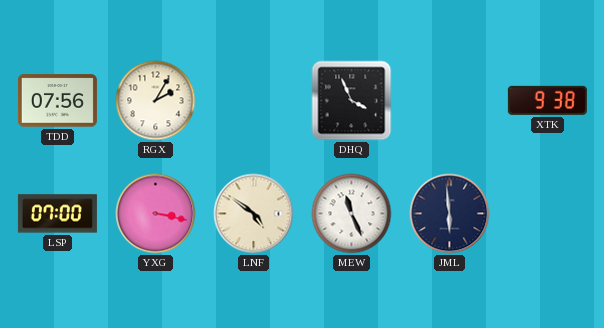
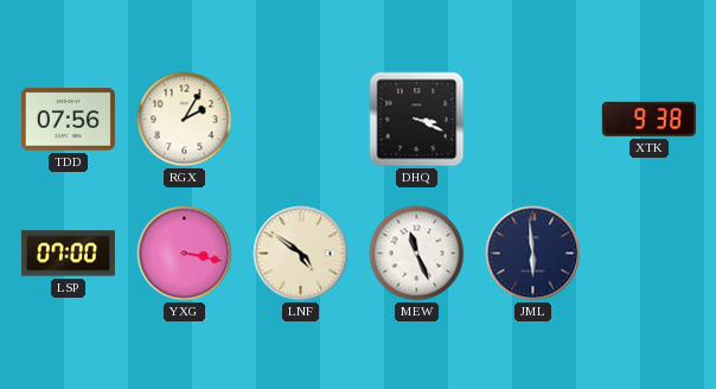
DHQ: 3:56 -> 3:19
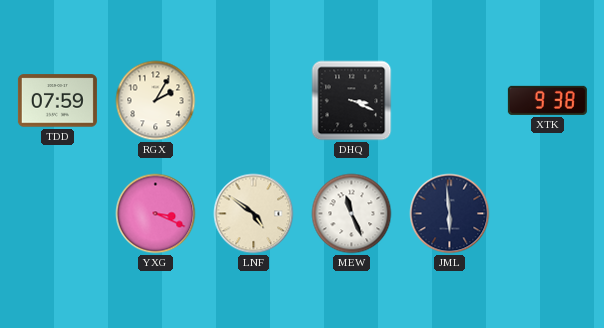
TDD: 07:56 -> 07:59
LSP: 07:00 -> none
YXG: 3:17 -> 3:19
